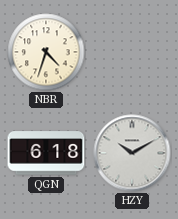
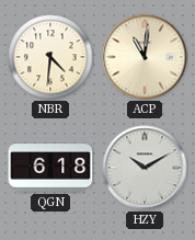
NBR: 4:33 -> 4:31
ACP: none -> 11:01
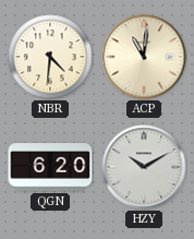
QGN: 6:18 -> 6:20
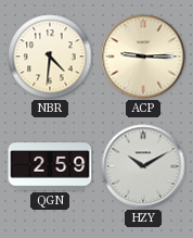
ACP: 11:01 -> 9:15
QGN: 6:20 -> 2:59
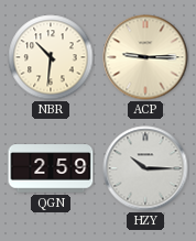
NBR: 4:31 -> 10:31
HZY: 10:10 -> 10:15
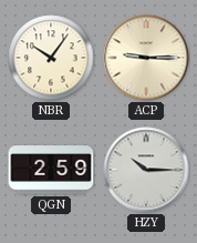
NBR: 10:31 -> 10:06
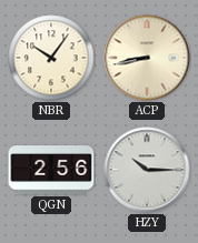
ACP: 9:15 -> 8:43
QGN: 2:59 -> 2:56
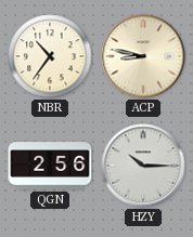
NBR: 10:06 -> 10:36
ACP: 8:43 -> 8:47
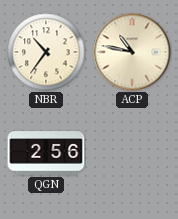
ACP: 8:47 -> 10:47
HZY: 10:15 -> none
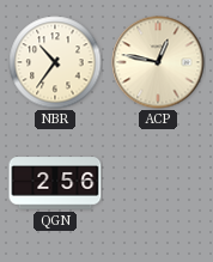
ACP: 10:47 -> 12:47
